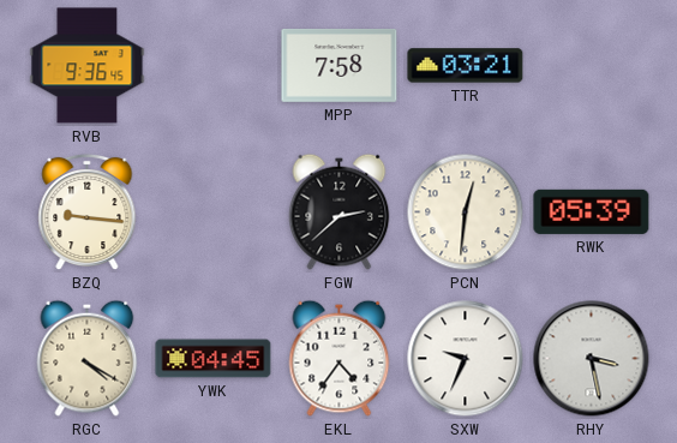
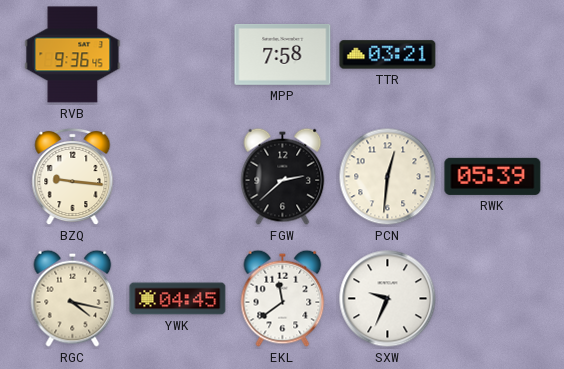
RGC: 4:20 -> 4:17
EKL: 4:36 -> 11:39
RHY: 3:28 -> none
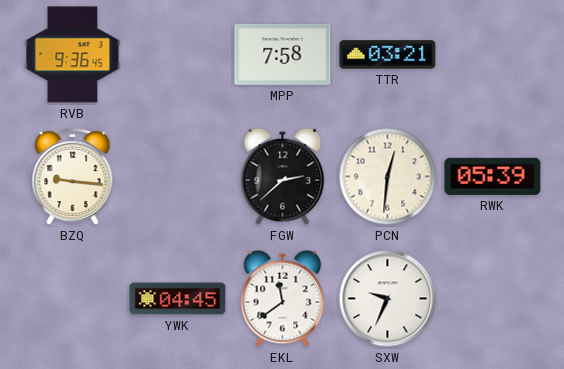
RGC: 4:17 -> none
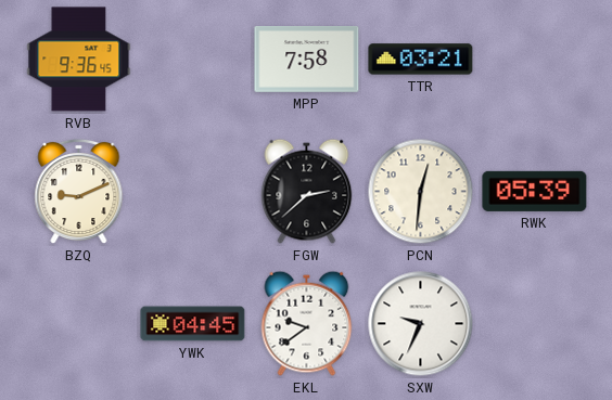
BZQ: 9:16 -> 9:11
EKL: 11:39 -> 9:39
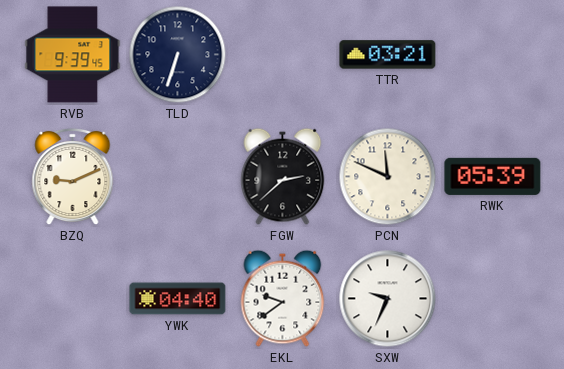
RVB: 9:36 -> 9:39
TLD: none -> 6:33
MPP: 7:58 -> none
PCN: 12:31 -> 11:49
YWK: 04:45 -> 04:40
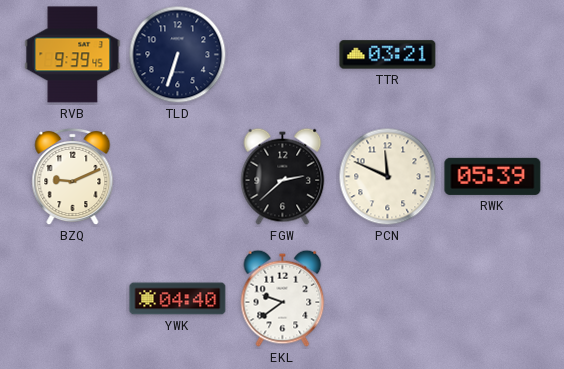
SXW: 9:34 -> none
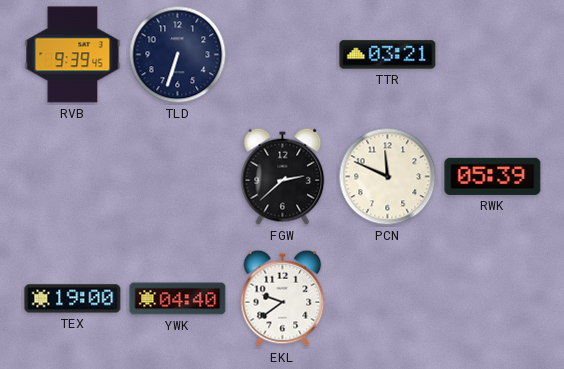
BZQ: 9:11 -> none
TEX: none -> 19:00
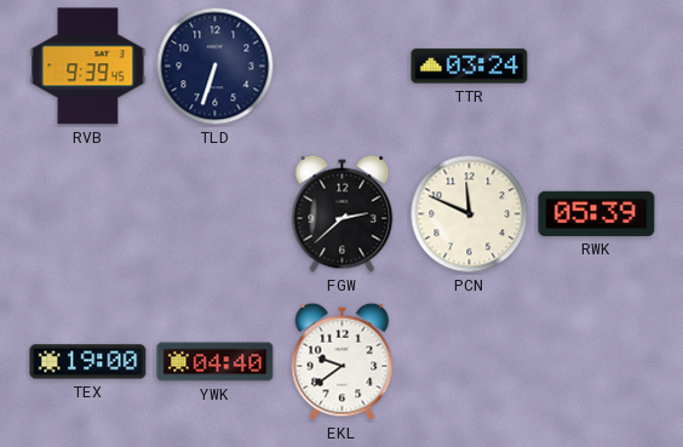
TTR: 03:21 -> 03:24
